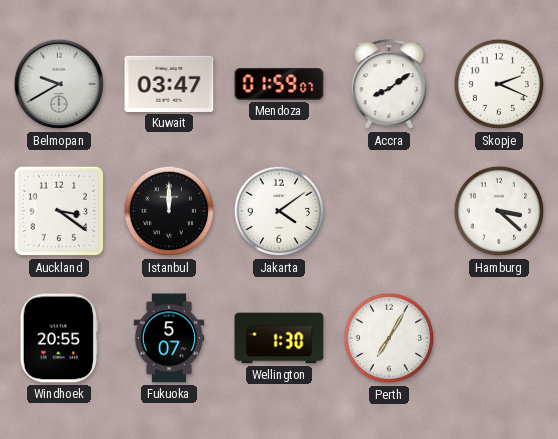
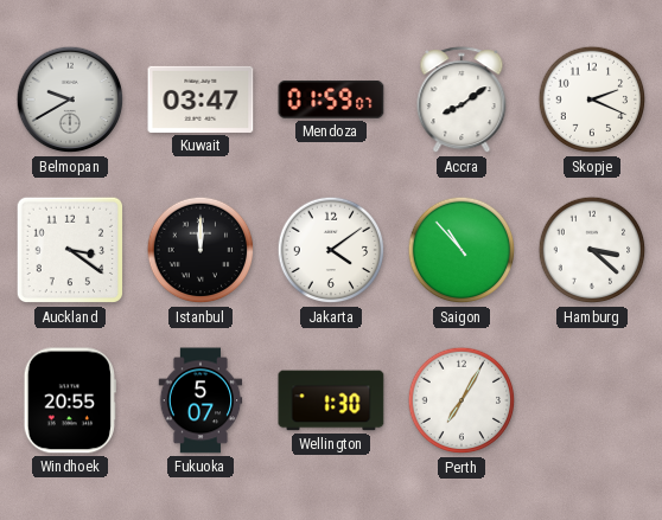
Saigon: none -> 10:53
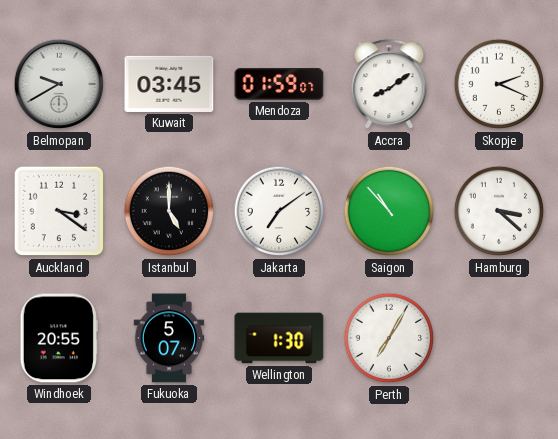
Kuwait: 03:47 -> 03:45
Istanbul: 12:00 -> 5:00
Jakarta: 4:09 -> 7:09
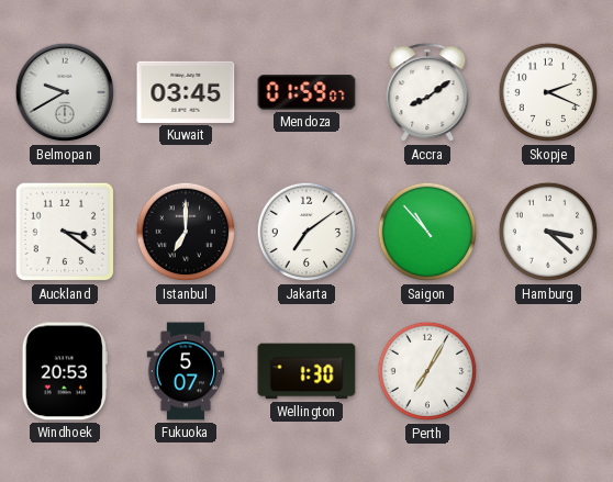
Istanbul: 5:00 -> 7:00
Windhoek: 20:55 -> 20:53
